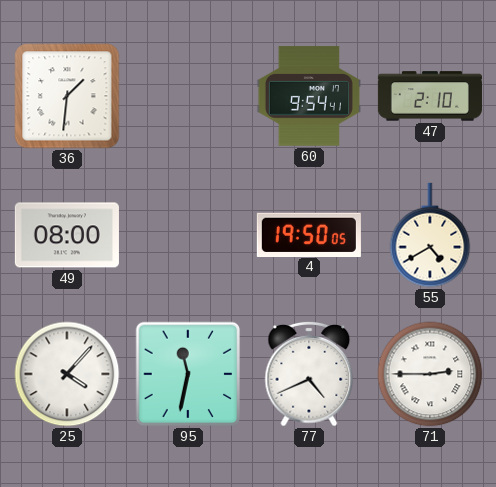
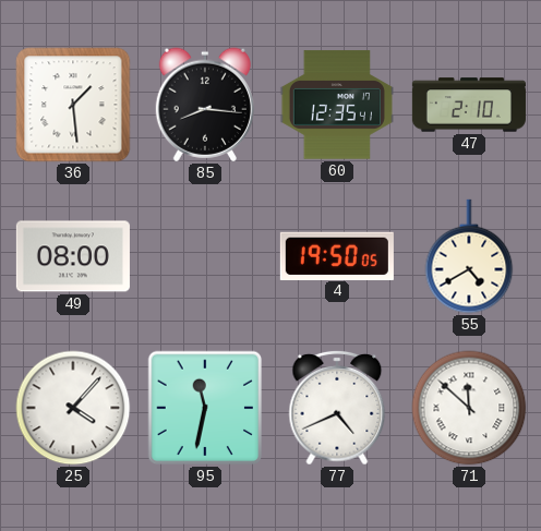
36: 1:31 -> 1:29
85: none -> 8:16
60: 9:54 -> 12:35
71: 2:45 -> 11:52
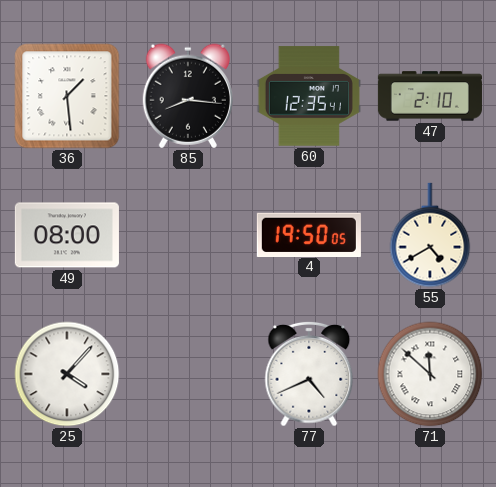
95: 11:32 -> none
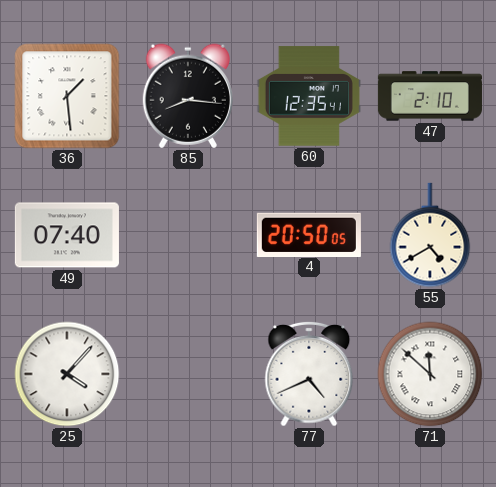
49: 08:00 -> 07:40
4: 19:50 -> 20:50
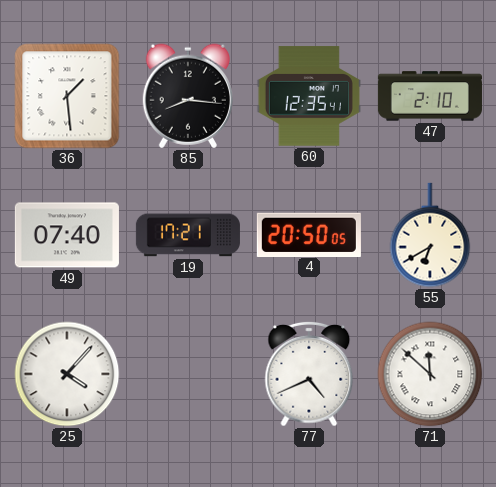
19: none -> 17:21
55: 4:40 -> 6:40
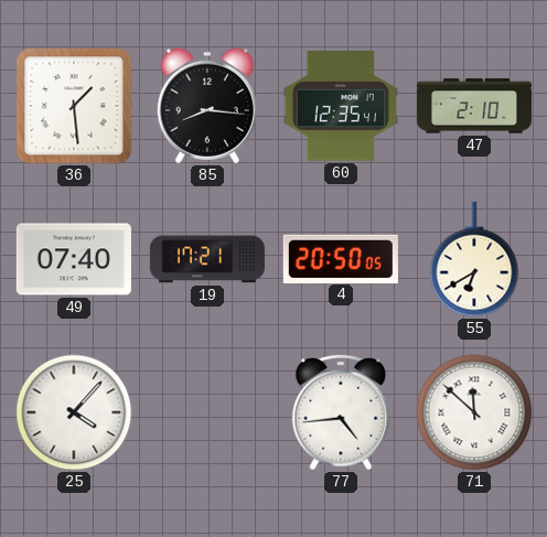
77: 4:41 -> 4:44
